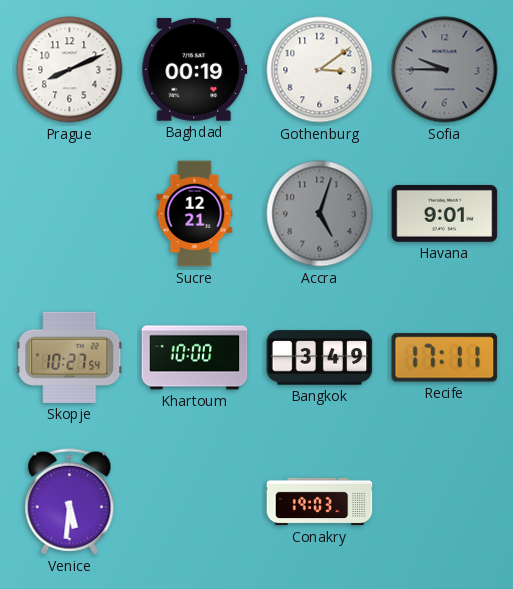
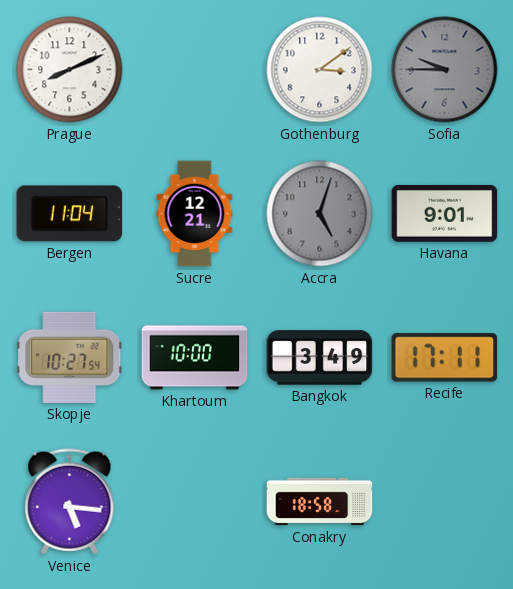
Baghdad: 00:19 -> none
Bergen: none -> 11:04
Venice: 5:31 -> 5:16
Conakry: 19:03 -> 18:58
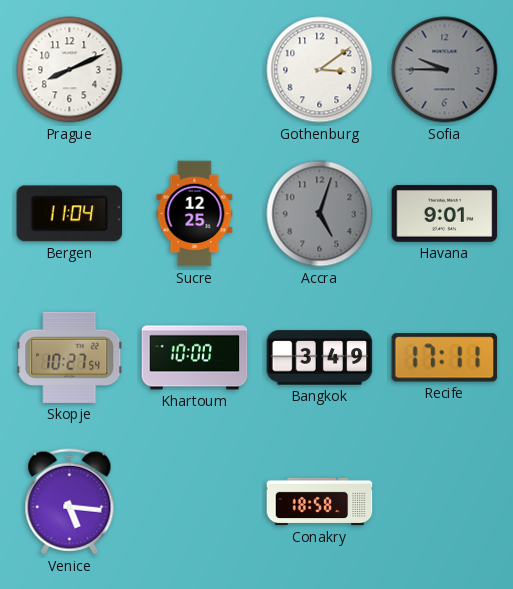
Sucre: 12:21 -> 12:25
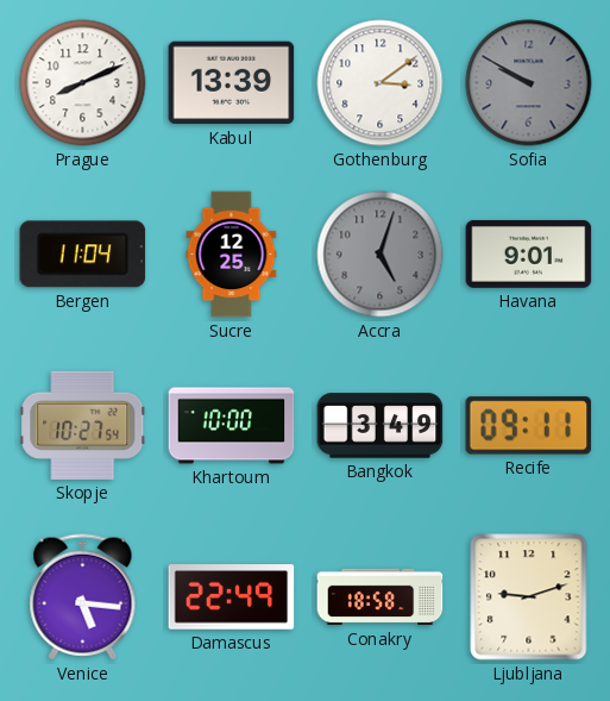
Kabul: none -> 13:39
Sofia: 9:45 -> 9:50
Recife: 17:11 -> 09:11
Damascus: none -> 22:49
Ljubljana: none -> 9:12
